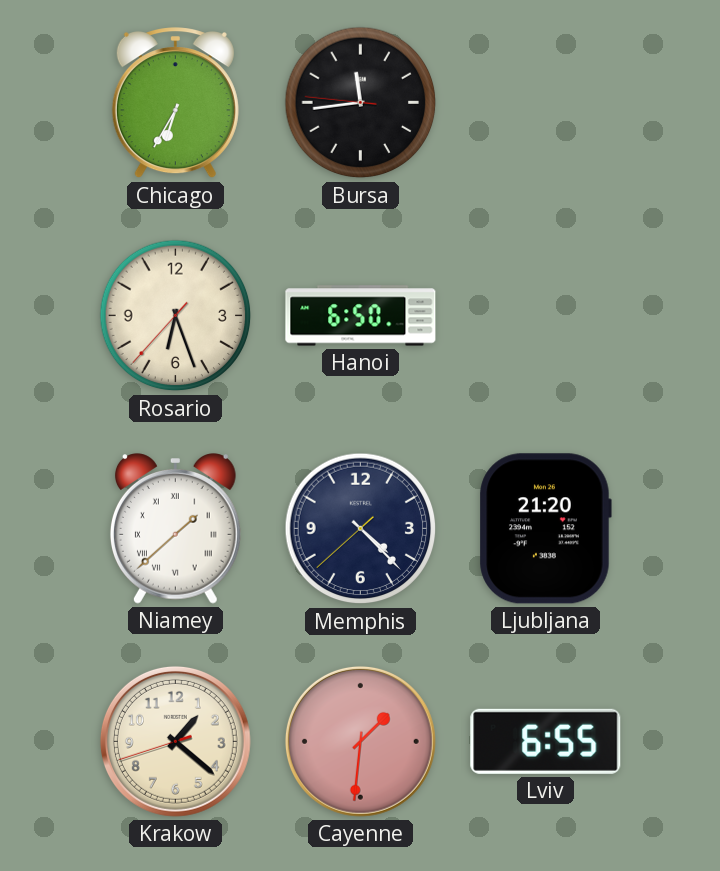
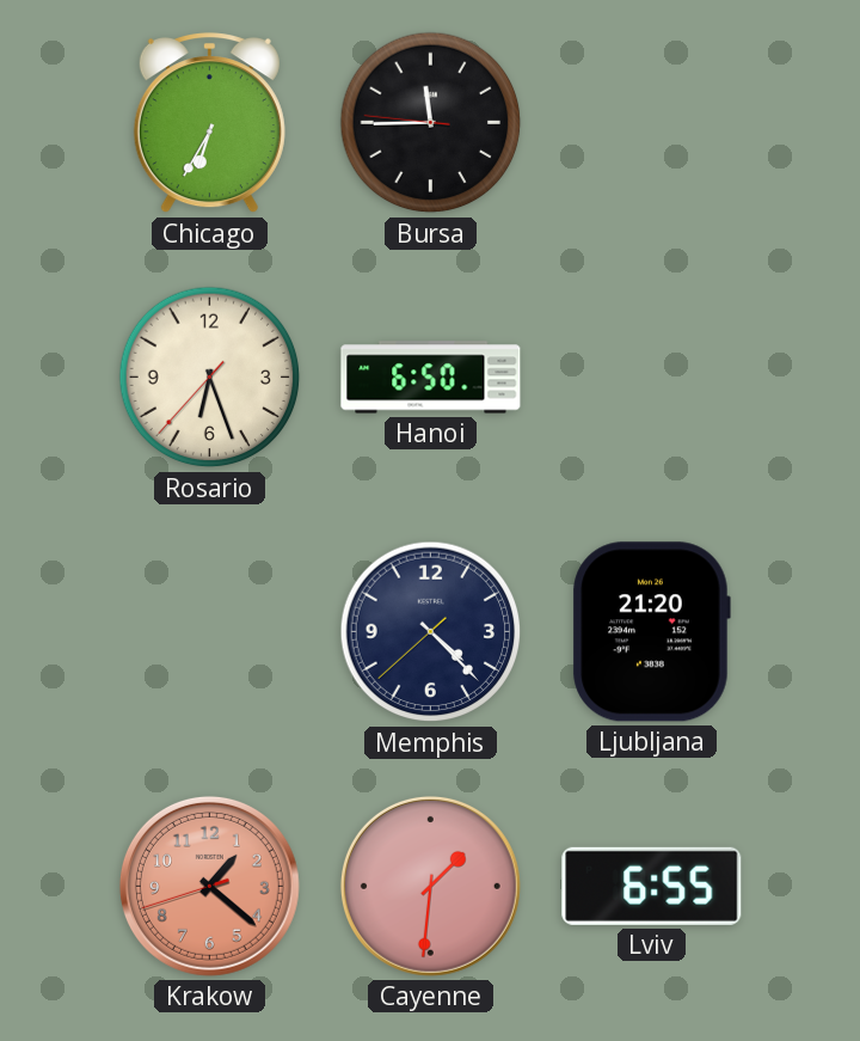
Bursa: 11:43 -> 11:44
Niamey: 1:38 -> none
Krakow dial: cream -> salmon
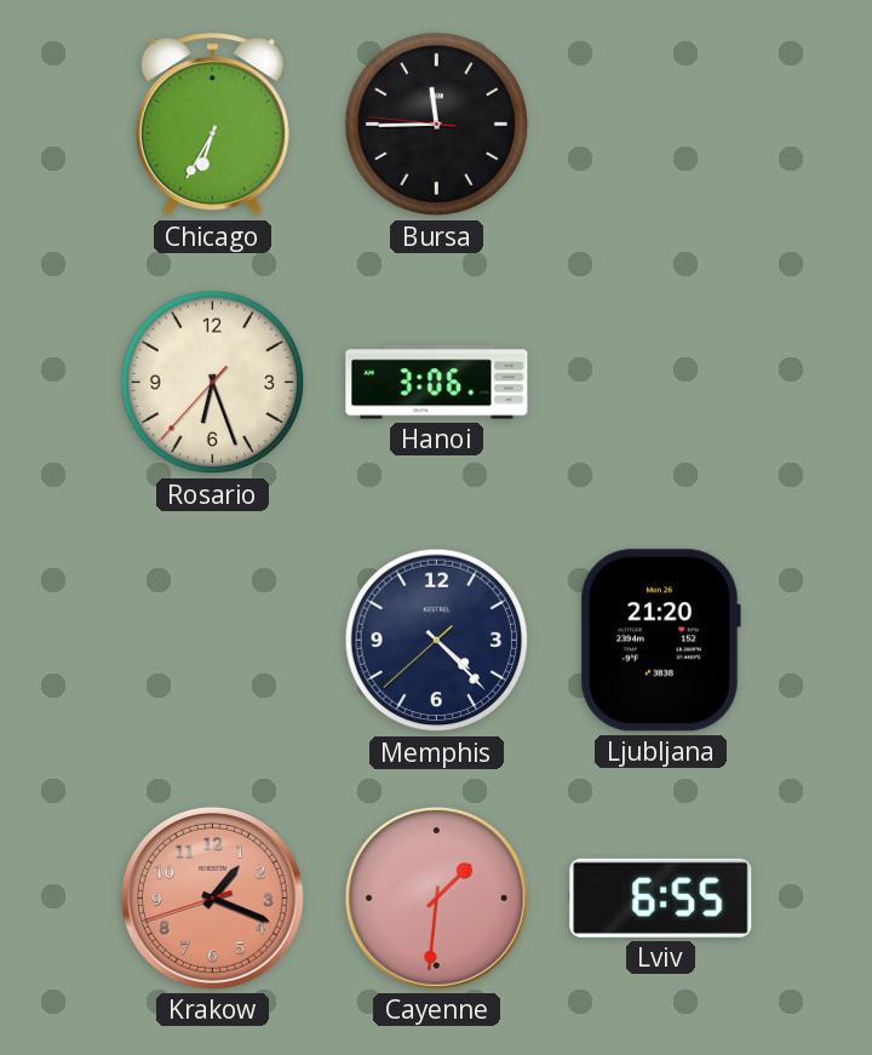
Hanoi: 6:50 -> 3:06
Krakow: 1:21 -> 1:18
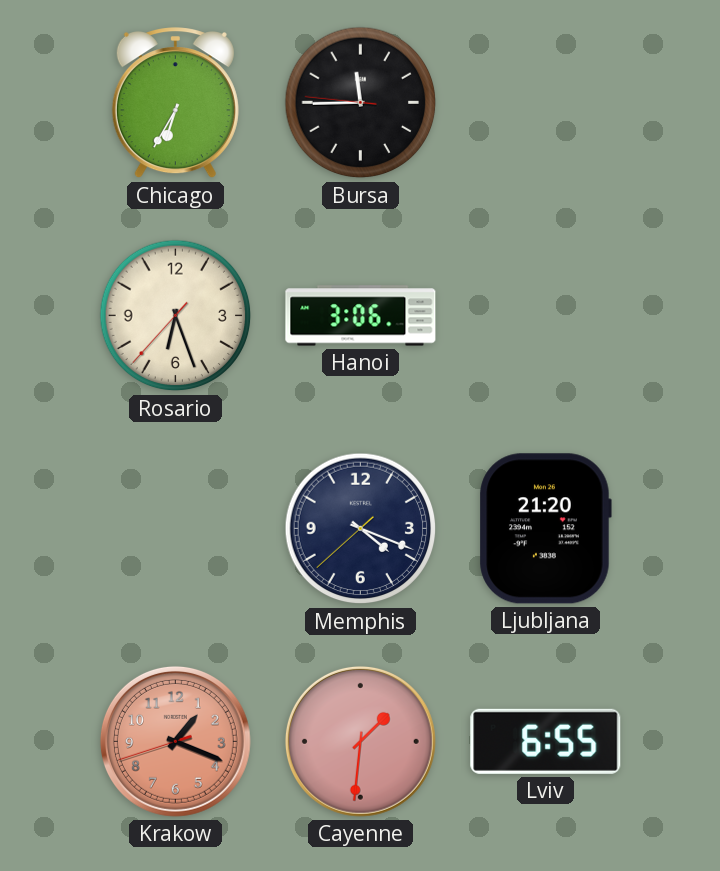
Memphis: 4:22 -> 4:18
